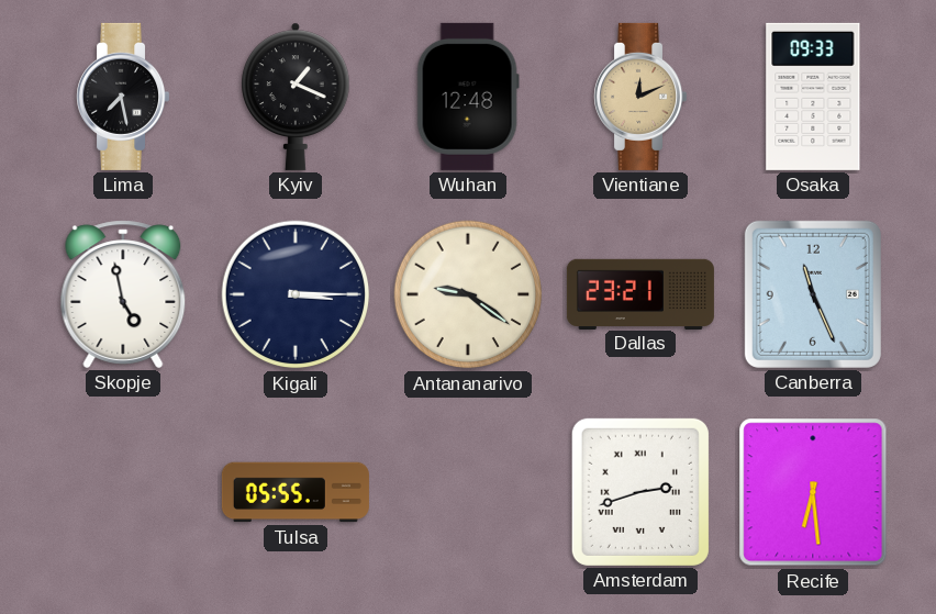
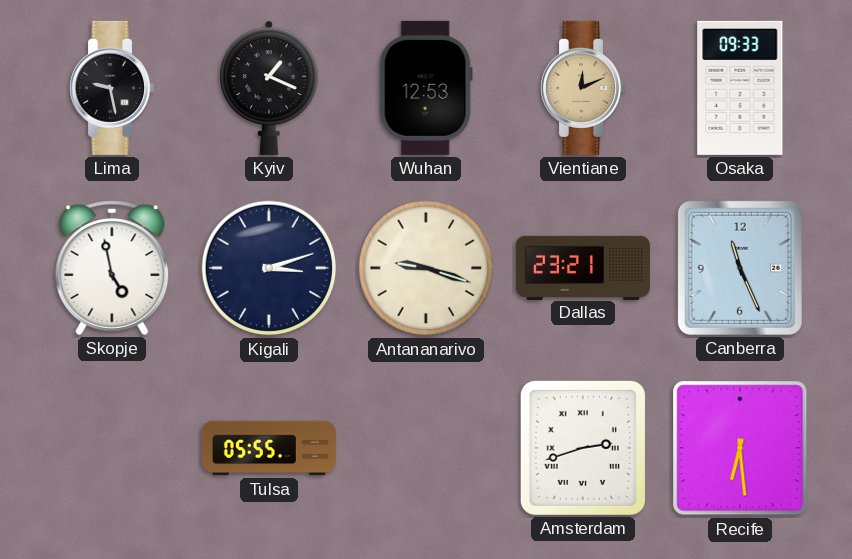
Lima: 7:28 -> 9:28
Wuhan: 12:48 -> 12:53
Kigali: 3:15 -> 3:12
Antananarivo: 9:21 -> 9:18
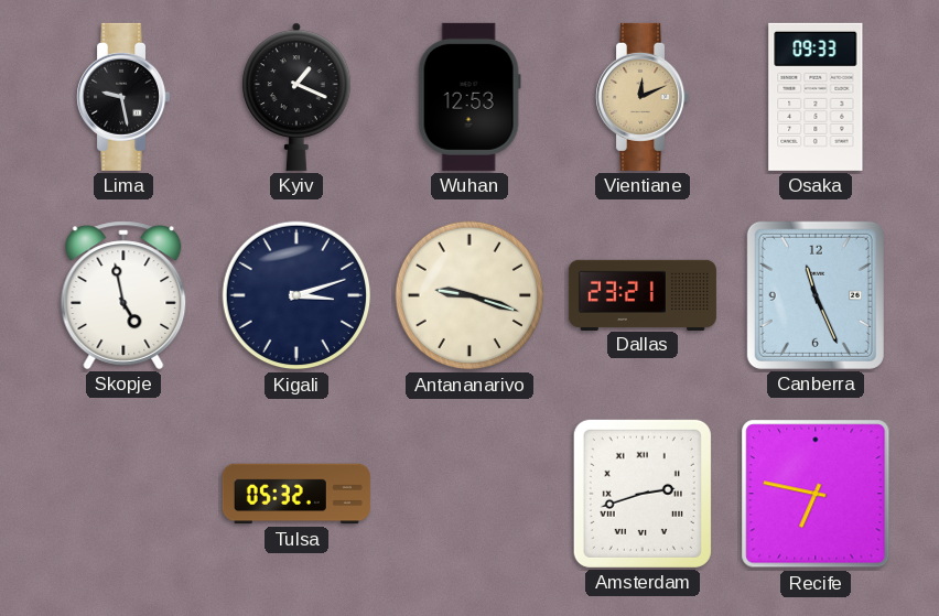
Tulsa: 05:55 -> 05:32
Recife: 6:29 -> 6:47
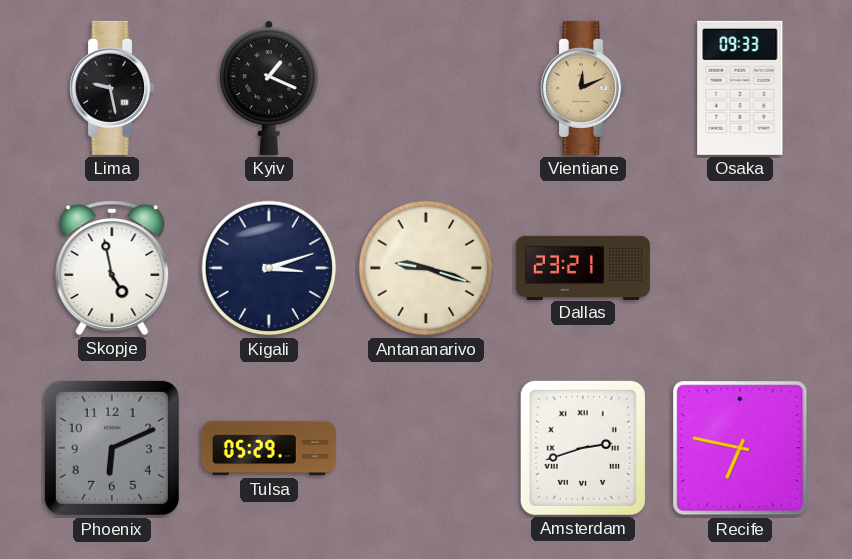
Wuhan: 12:53 -> none
Canberra: 11:26 -> none
Phoenix: none -> 6:11
Tulsa: 05:32 -> 05:29
